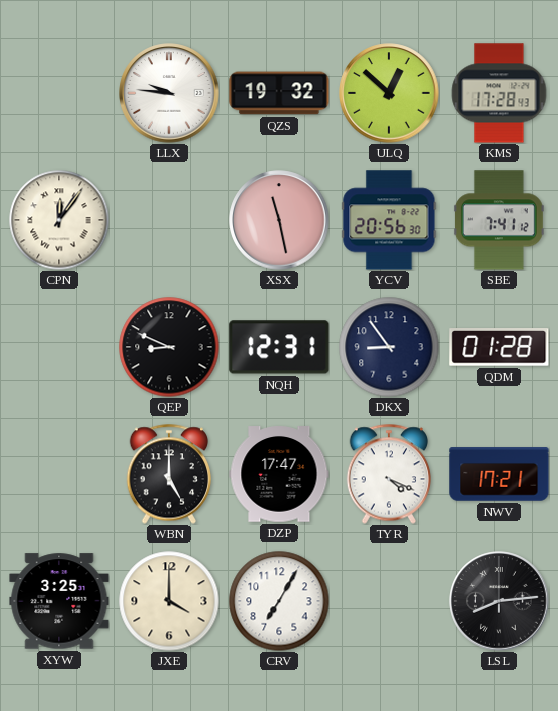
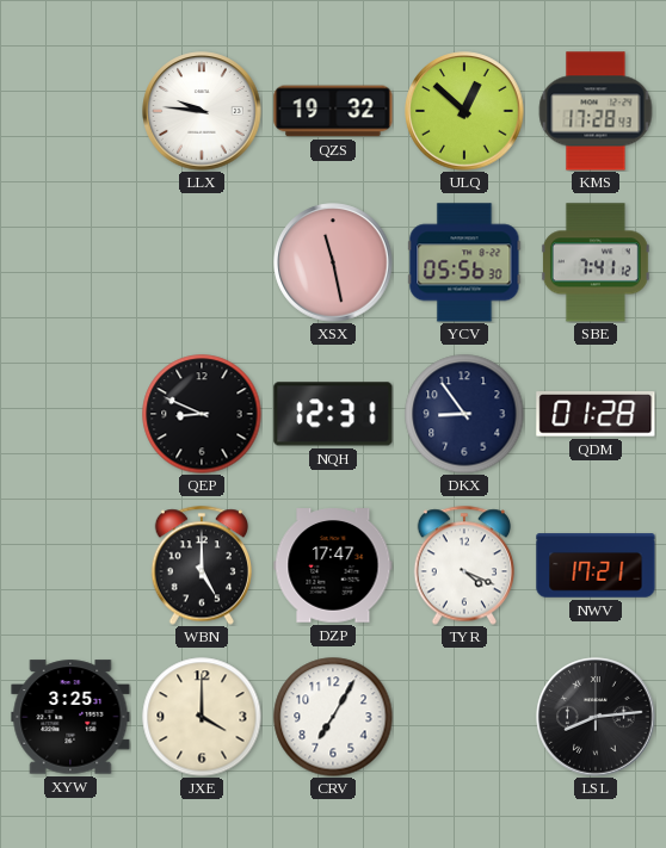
CPN: 12:06 -> none
YCV: 20:56 -> 05:56
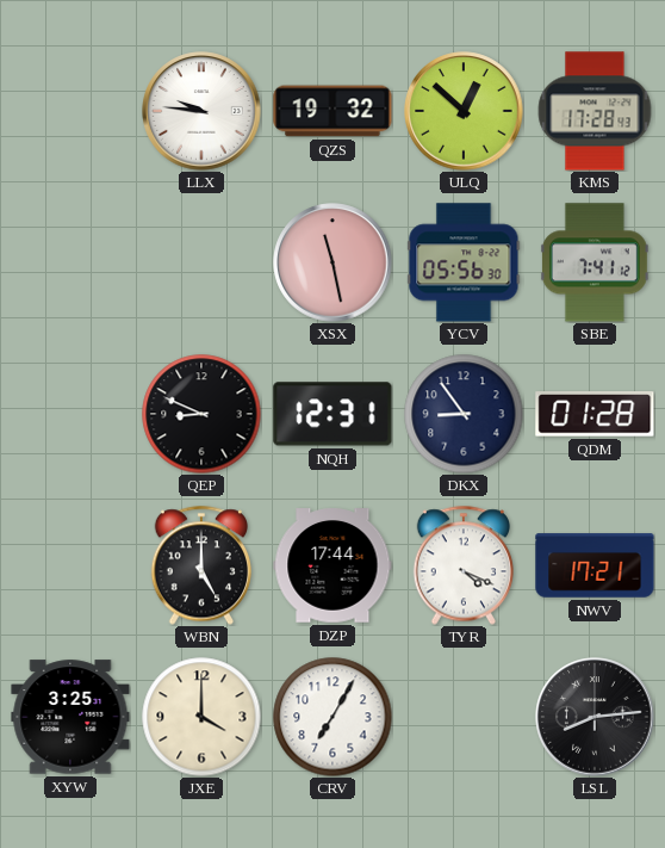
DZP: 17:47 -> 17:44
